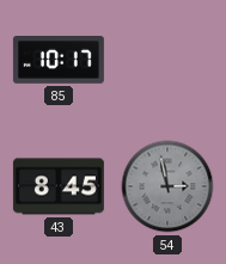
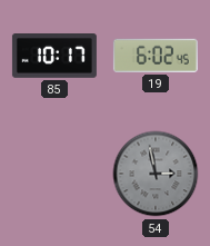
19: none -> 6:02
43: 8:45 -> none
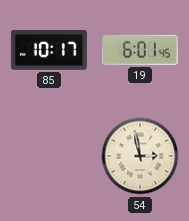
19: 6:02 -> 6:01
54 dial: grey -> cream
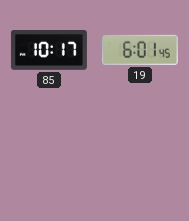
54: 2:58 -> none
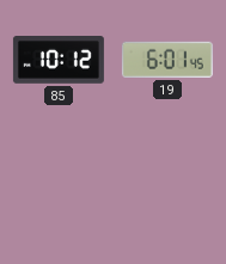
85: 10:17 -> 10:12
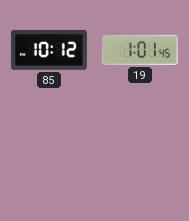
19: 6:01 -> 1:01
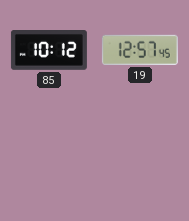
19: 1:01 -> 12:57
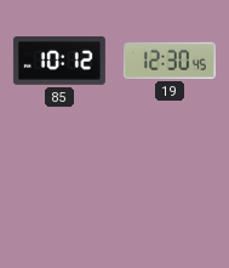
19: 12:57 -> 12:30
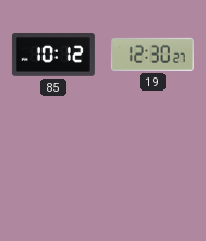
19: 12:30:45 -> 12:30:27
